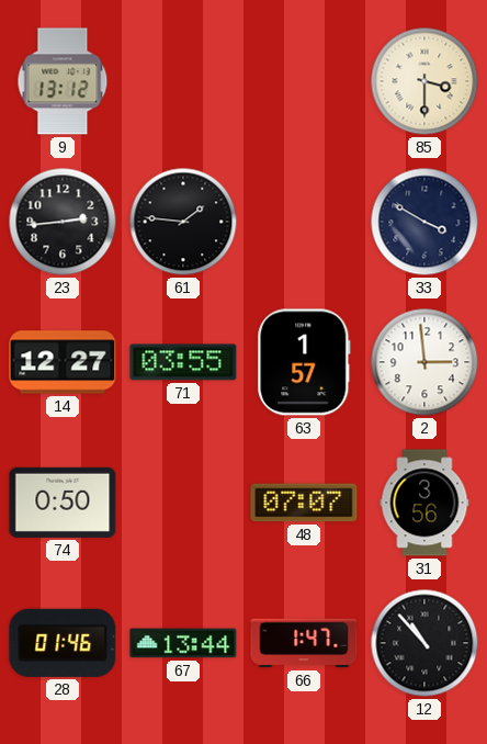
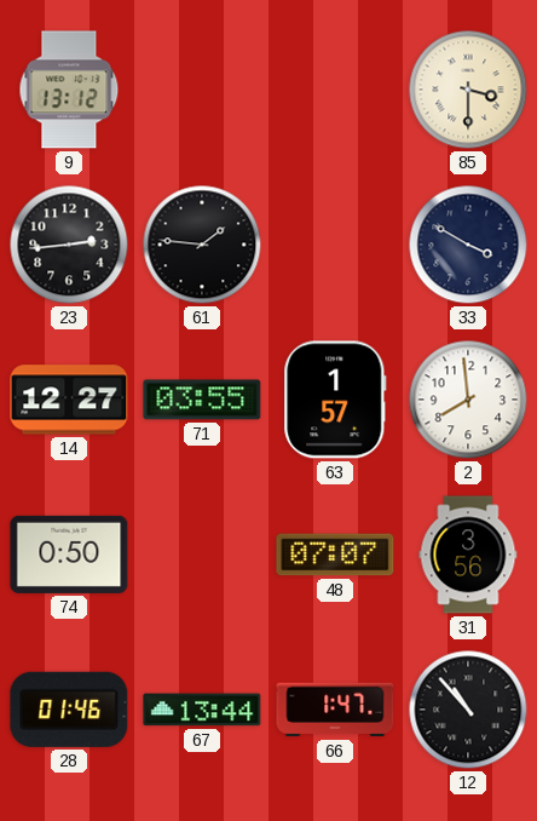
2: 2:59 -> 7:59
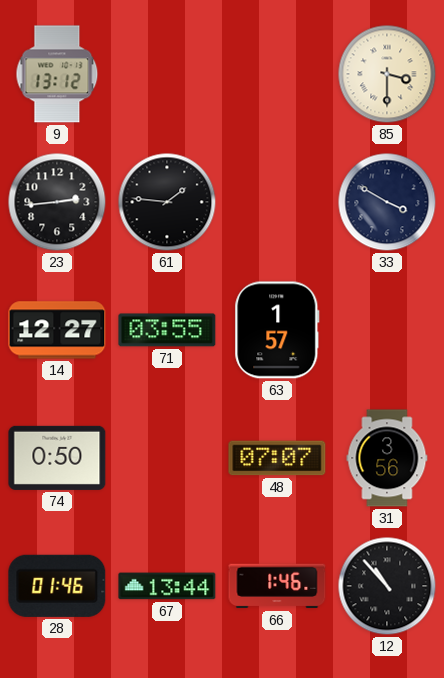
2: 7:59 -> none
66: 1:47 -> 1:46
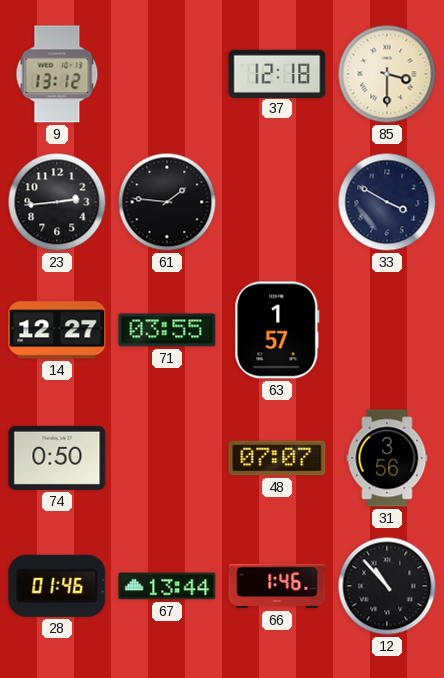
37: none -> 12:18
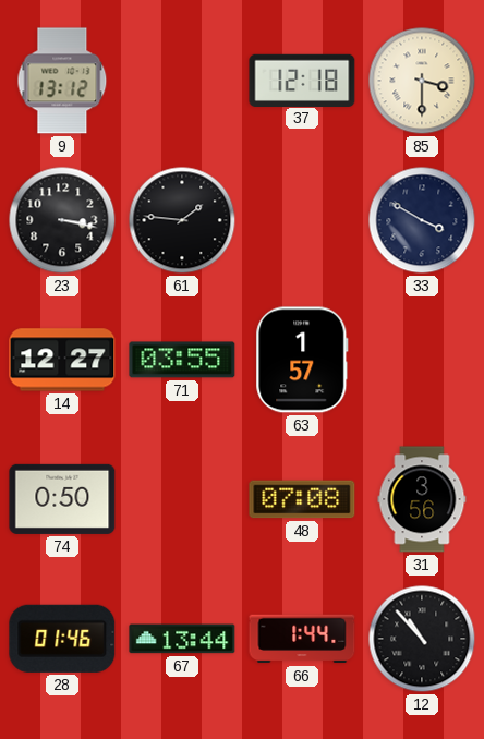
23: 2:44 -> 3:17
48: 07:07 -> 07:08
66: 1:46 -> 1:44
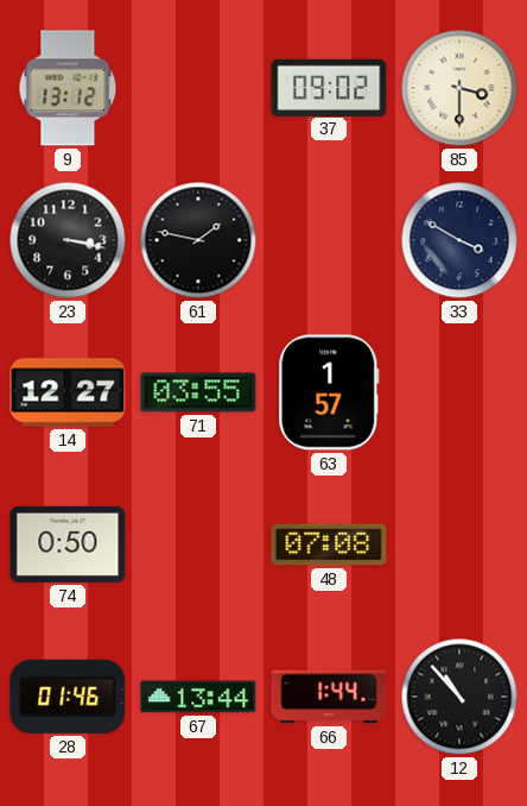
37: 12:18 -> 09:02
61: 1:46 -> 1:47
31: 3:56 -> none
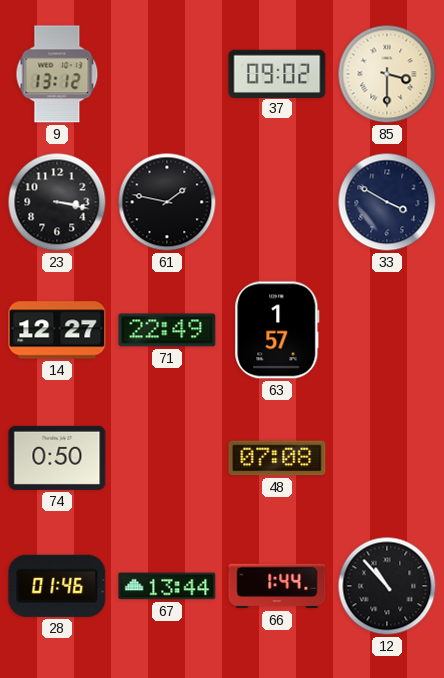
71: 03:55 -> 22:49
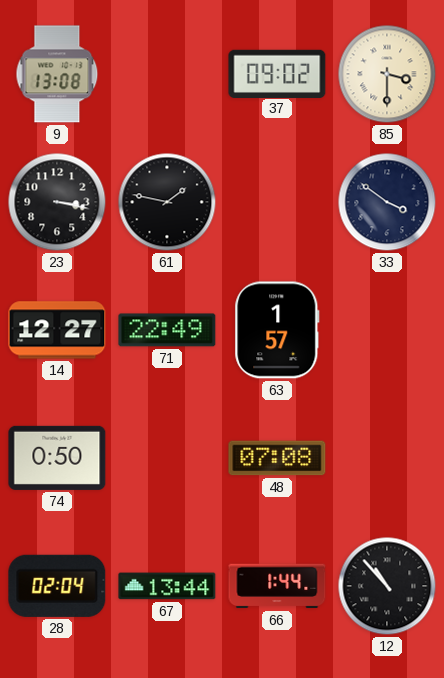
9: 13:12 -> 13:08
33: 3:50 -> 3:51
28: 01:46 -> 02:04
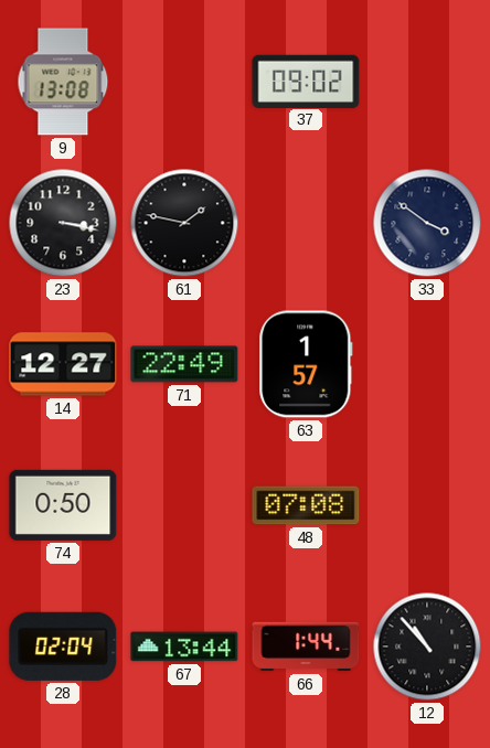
85: 3:30 -> none
